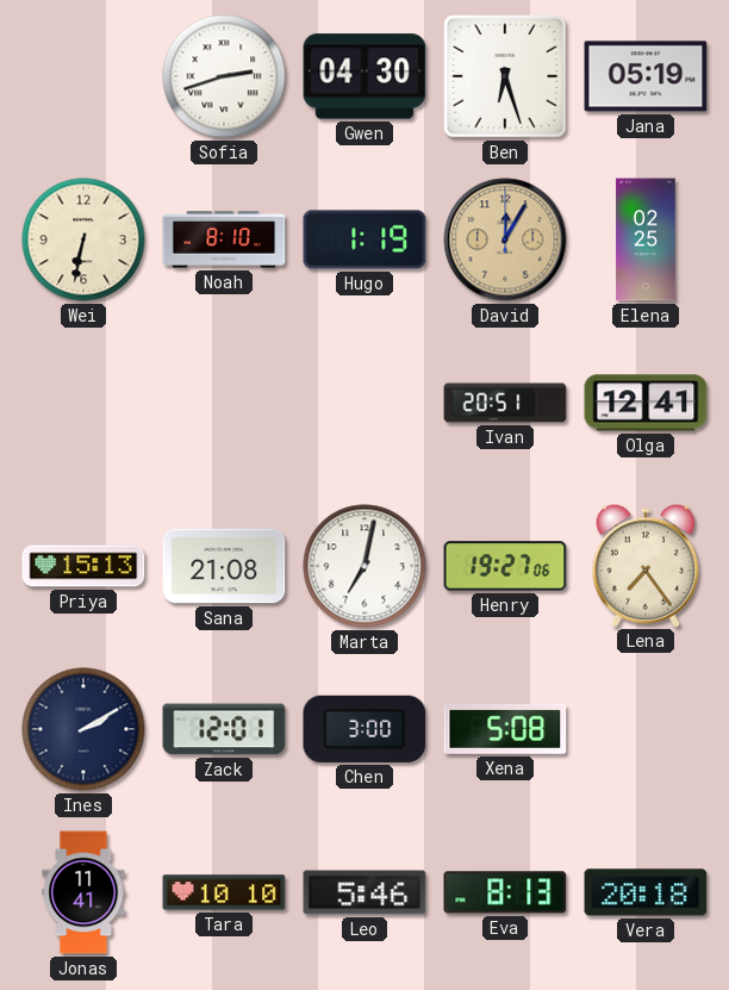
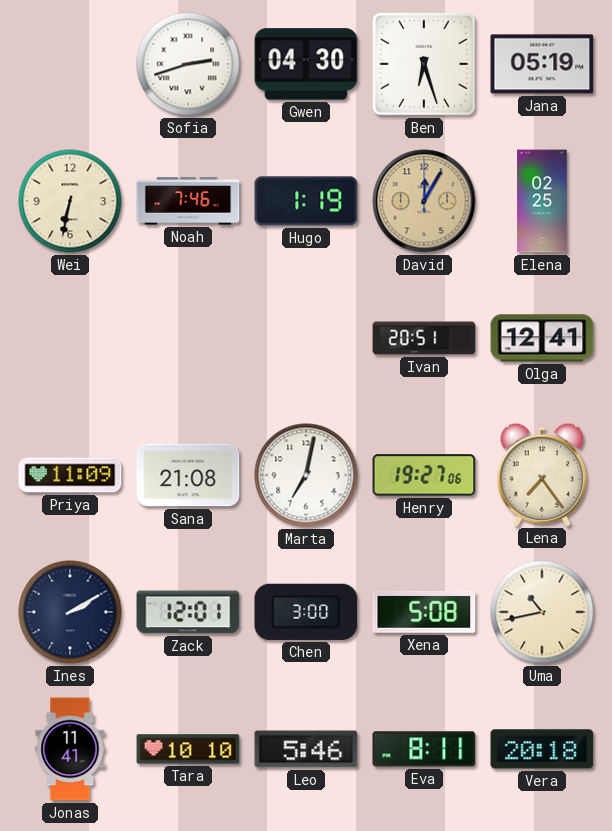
Noah: 8:10 -> 7:46
Priya: 15:13 -> 11:09
Uma: none -> 10:43
Eva: 8:13 -> 8:11
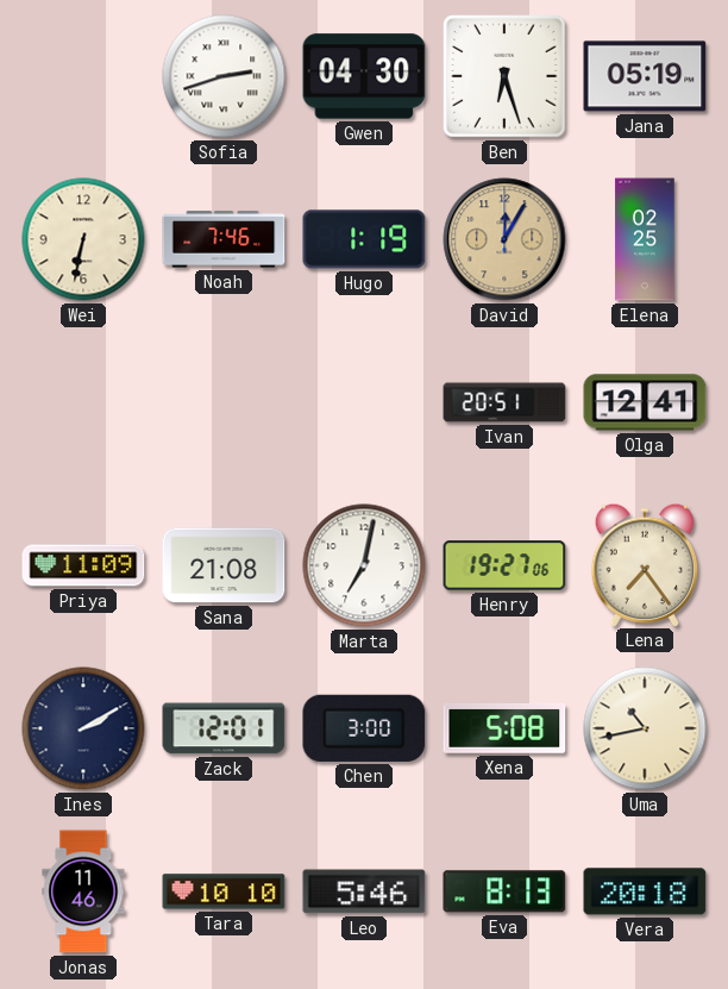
Jonas: 11:41 -> 11:46
Eva: 8:11 -> 8:13
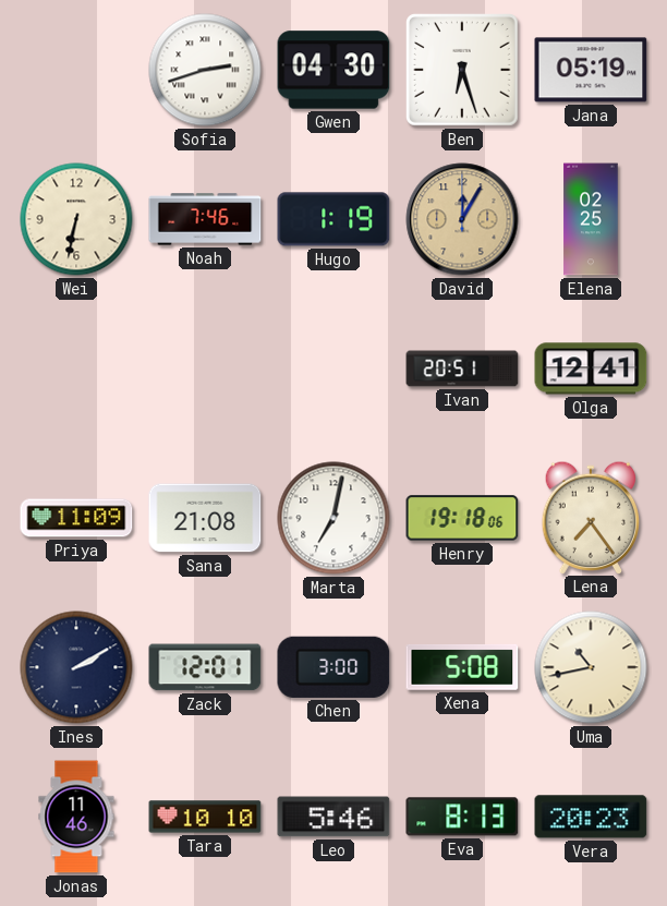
Henry: 19:27 -> 19:18
Vera: 20:18 -> 20:23
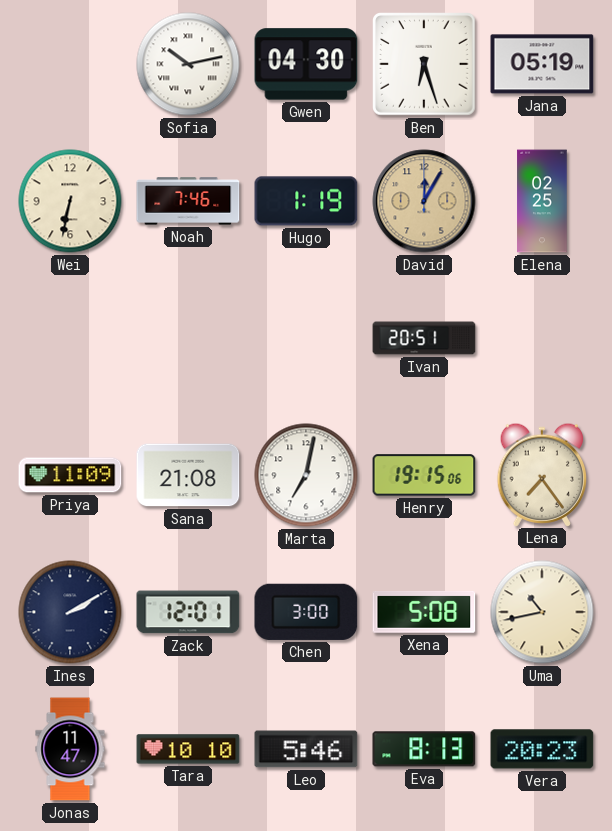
Sofia: 2:42 -> 10:13
Olga: 12:41 -> none
Henry: 19:18 -> 19:15
Jonas: 11:46 -> 11:47
